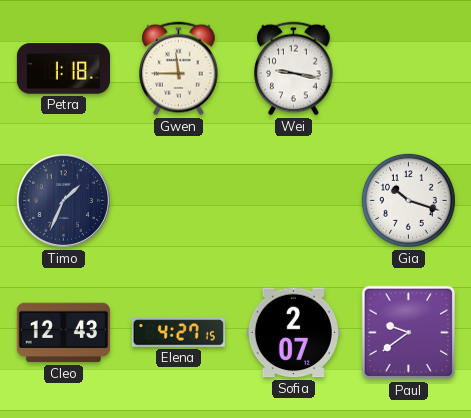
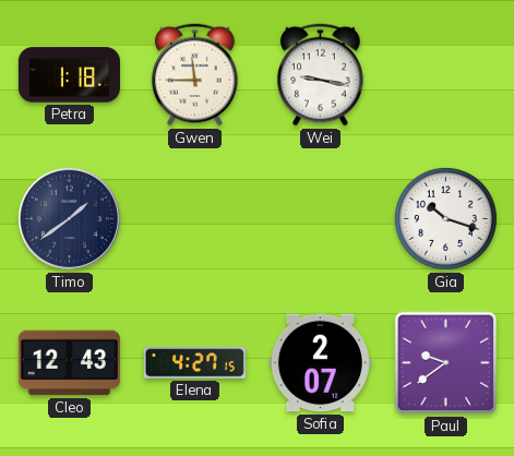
Timo: 1:34 -> 1:39
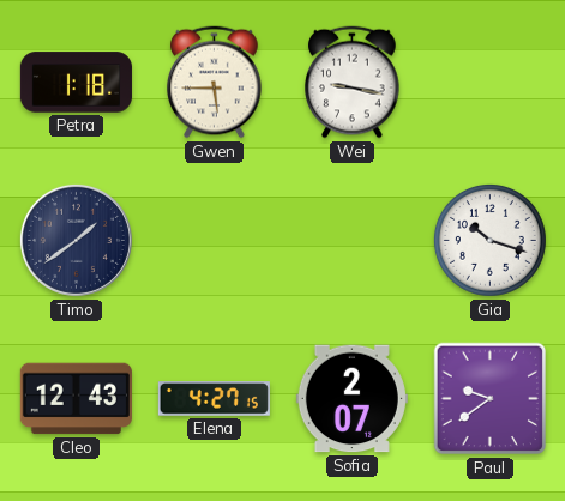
Gwen: 11:45 -> 5:45
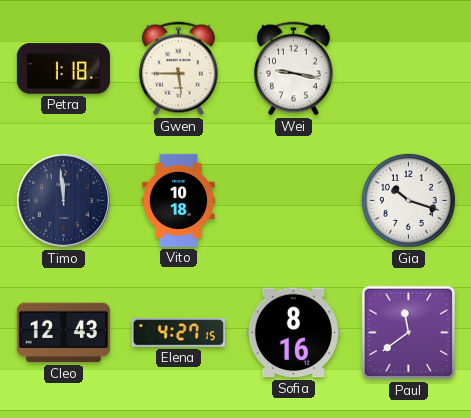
Timo: 1:39 -> 11:59
Vito: none -> 10:18
Sofia: 2:07 -> 8:16
Paul: 9:39 -> 11:39
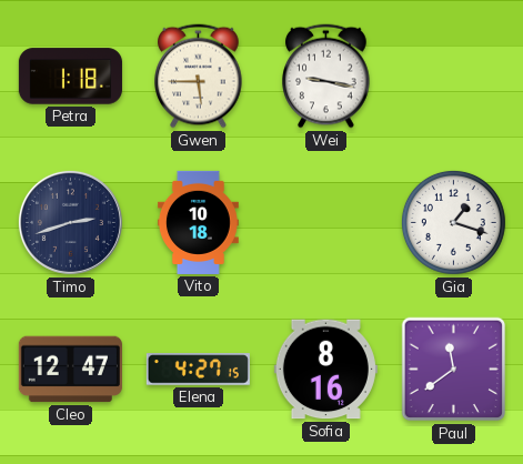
Timo: 11:59 -> 2:42
Gia: 10:18 -> 1:18
Cleo: 12:43 -> 12:47
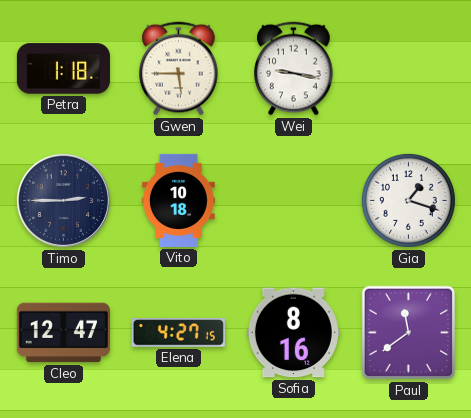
Timo: 2:42 -> 2:45
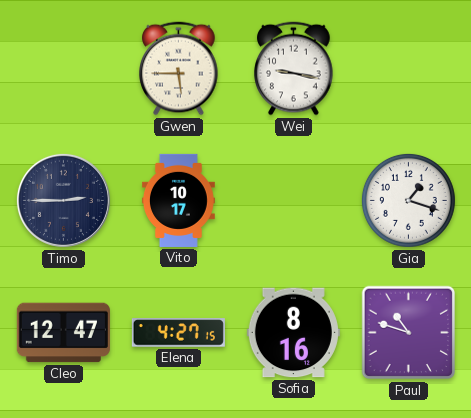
Petra: 1:18 -> none
Vito: 10:18 -> 10:17
Paul: 11:39 -> 10:48
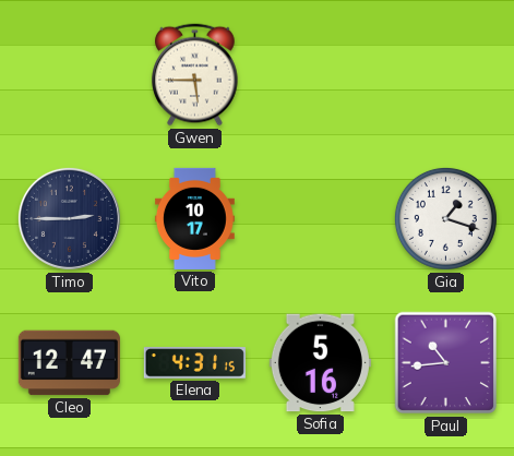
Wei: 9:17 -> none
Elena: 4:27 -> 4:31
Sofia: 8:16 -> 5:16
Paul: 10:48 -> 10:44
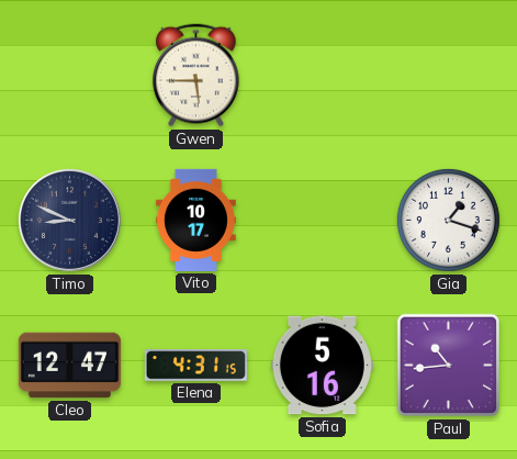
Timo: 2:45 -> 8:49
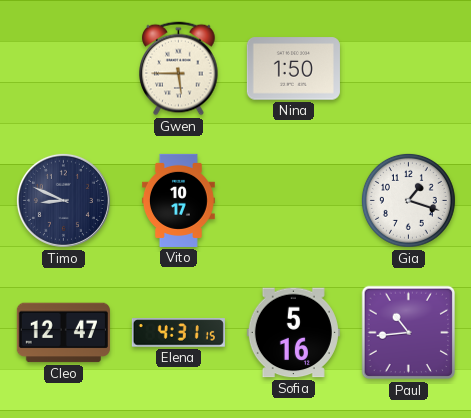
Nina: none -> 1:50
